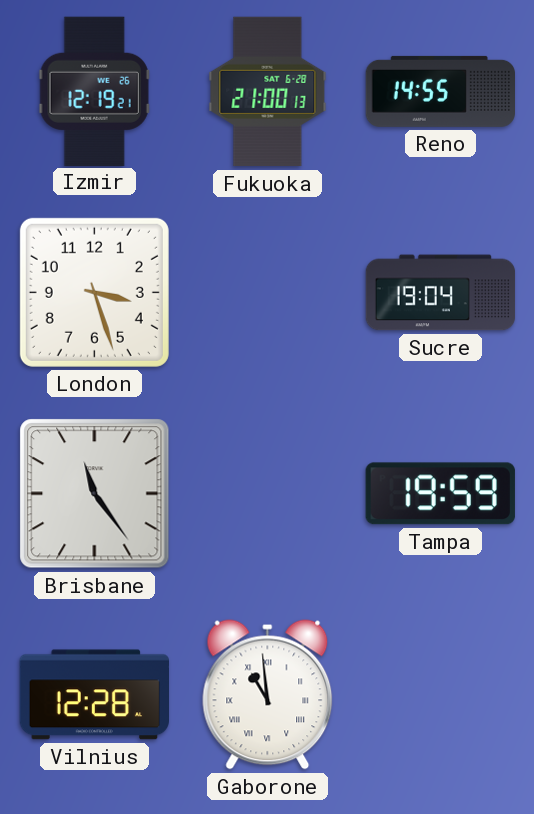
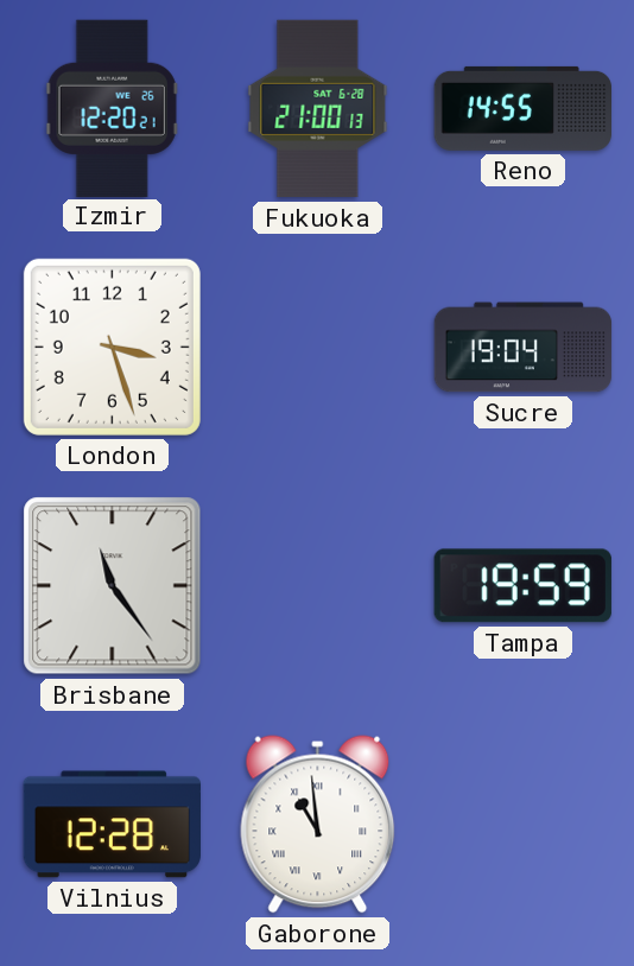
Izmir: 12:19 -> 12:20
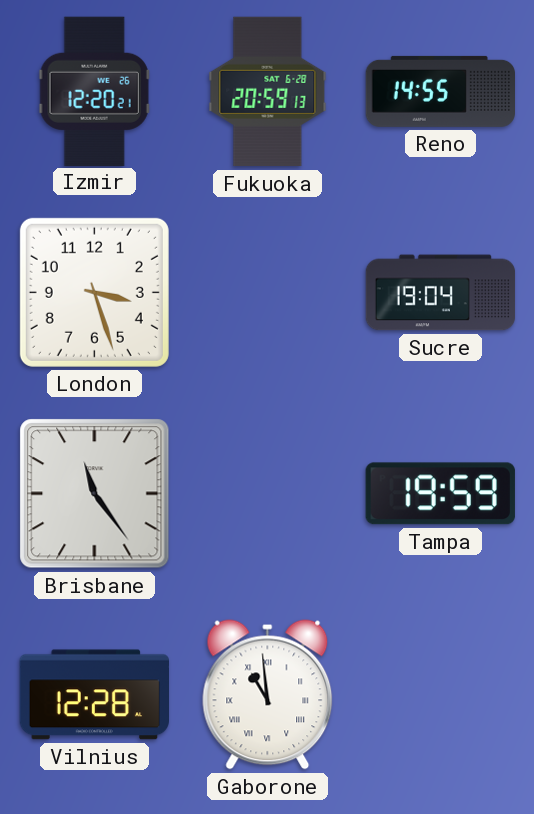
Fukuoka: 21:00 -> 20:59
